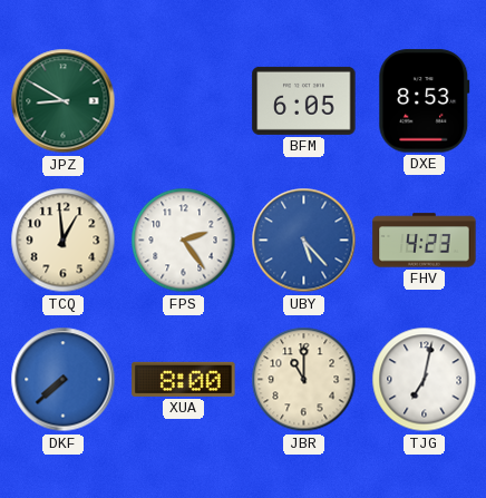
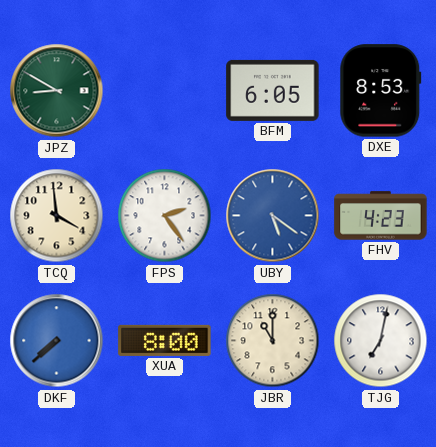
TCQ: 12:59 -> 3:59
UBY: 5:23 -> 5:21
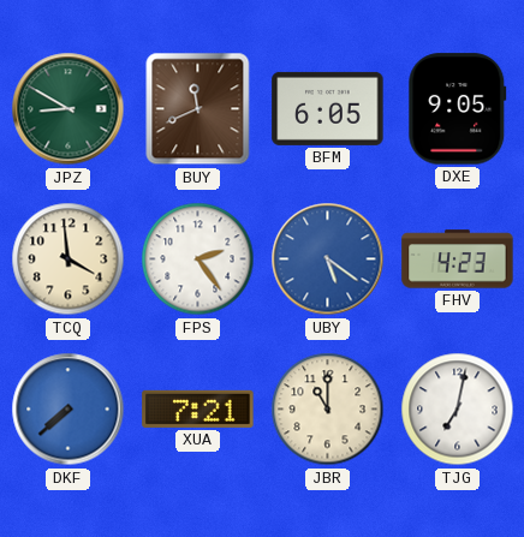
BUY: none -> 11:41
DXE: 8:53 -> 9:05
XUA: 8:00 -> 7:21
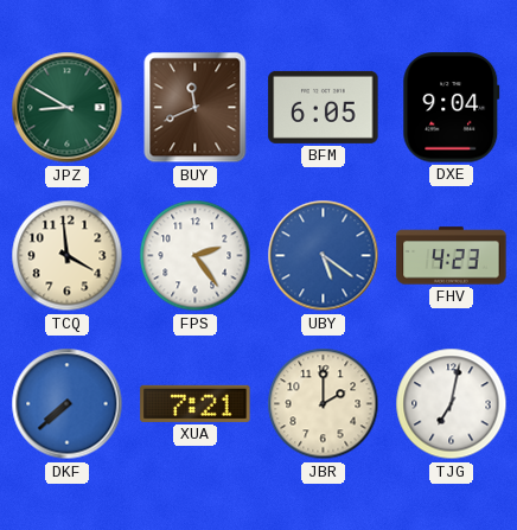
DXE: 9:05 -> 9:04
JBR: 11:00 -> 2:00
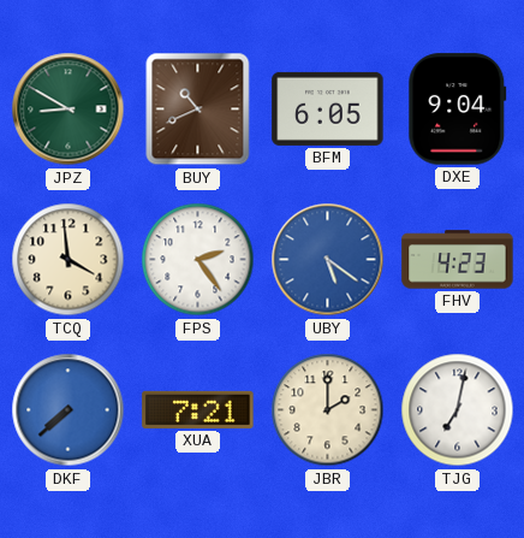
BUY: 11:41 -> 10:41
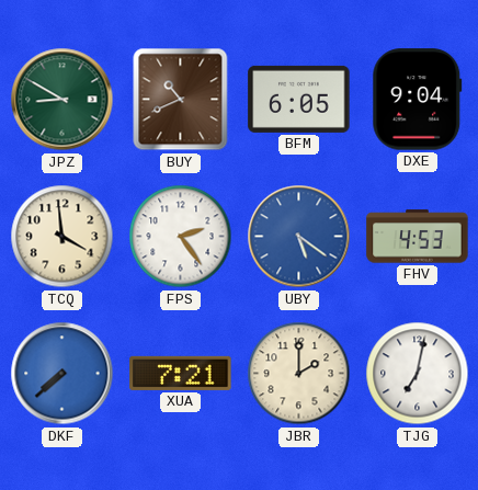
FHV: 4:23 -> 4:53
